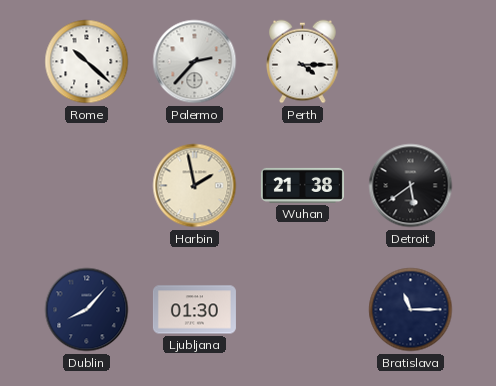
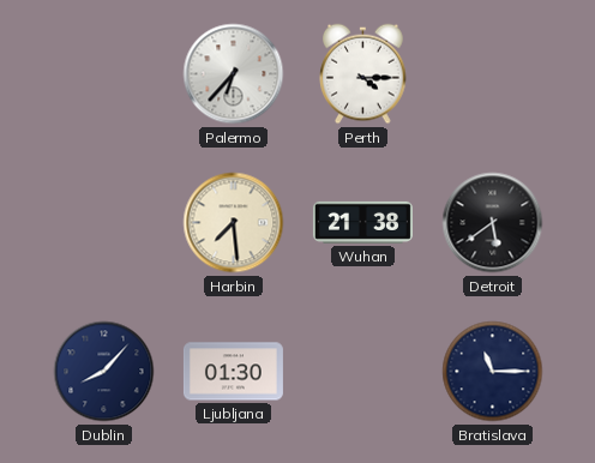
Rome: 10:22 -> none
Palermo: 2:37 -> 6:37
Harbin: 1:58 -> 7:29
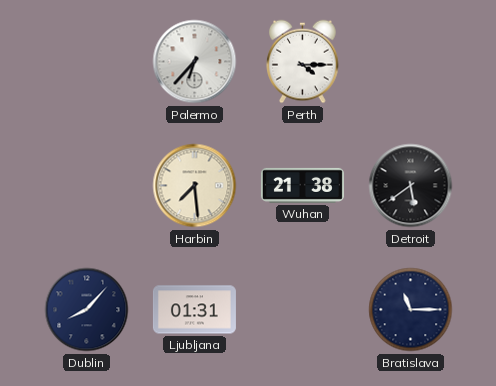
Ljubljana: 01:30 -> 01:31
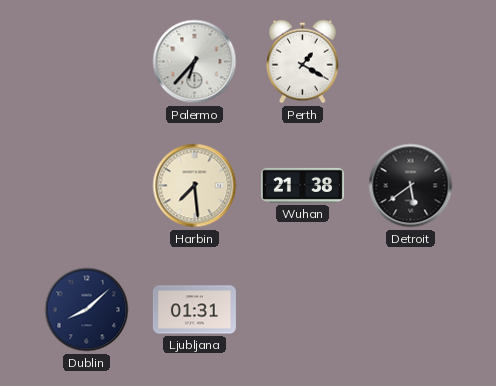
Perth: 4:15 -> 1:20
Dublin: 8:07 -> 8:08
Bratislava: 11:15 -> none
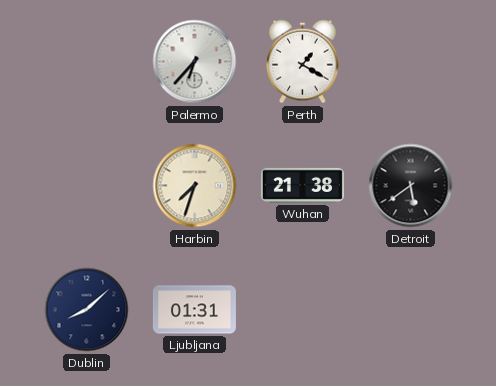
Harbin: 7:29 -> 7:33
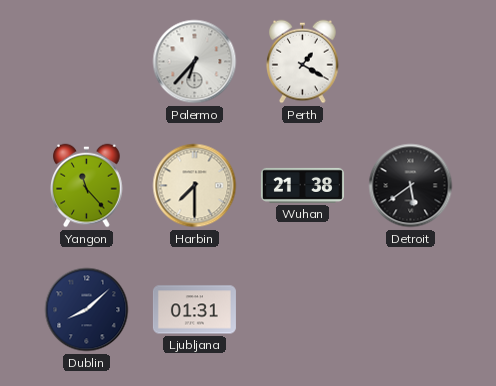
Yangon: none -> 11:23
Harbin: 7:33 -> 7:30
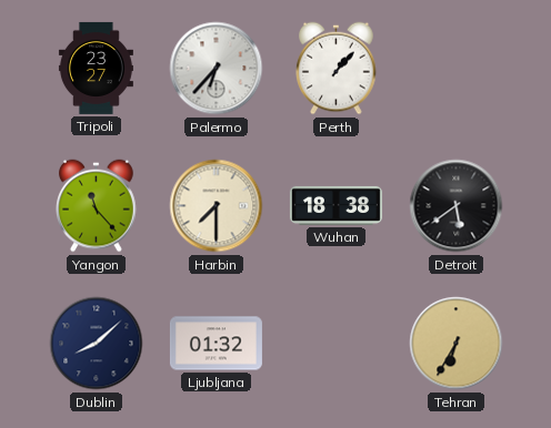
Tripoli: none -> 23:27
Perth: 1:20 -> 1:07
Wuhan: 21:38 -> 18:38
Ljubljana: 01:31 -> 01:32
Tehran: none -> 6:35
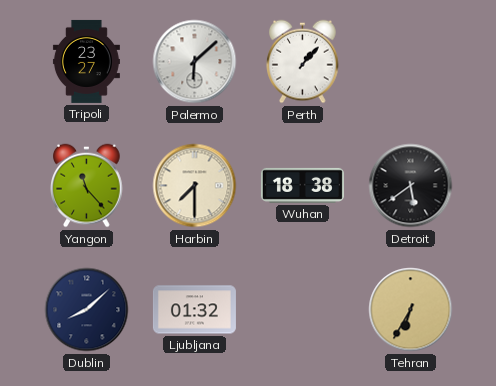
Palermo: 6:37 -> 6:08
